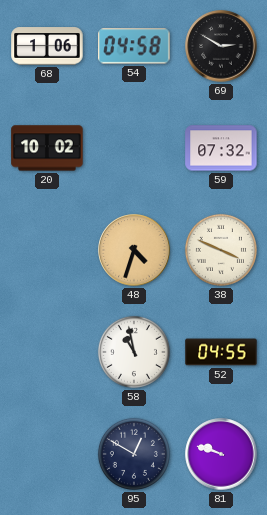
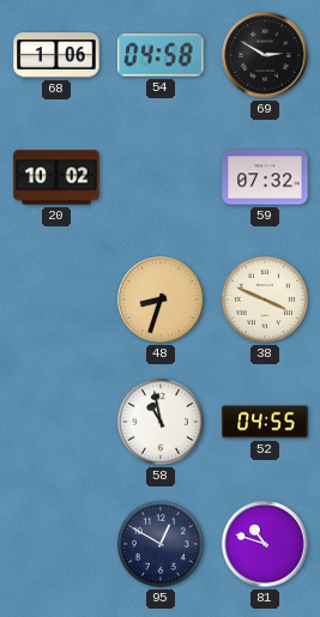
48: 4:33 -> 8:33
81: 9:48 -> 10:48
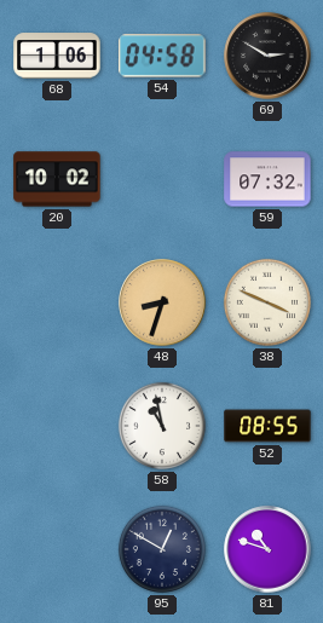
52: 04:55 -> 08:55
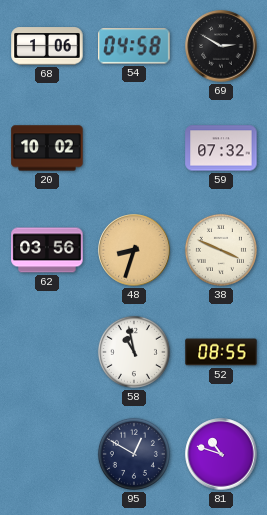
62: none -> 03:56
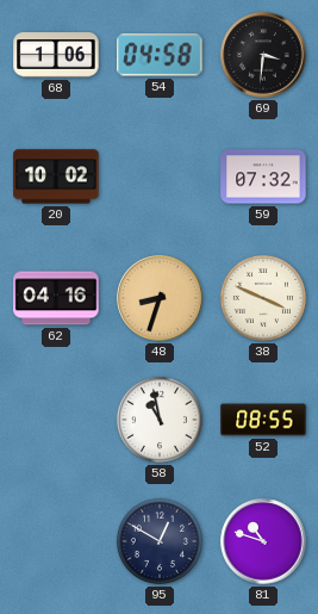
69: 2:50 -> 3:31
62: 03:56 -> 04:16
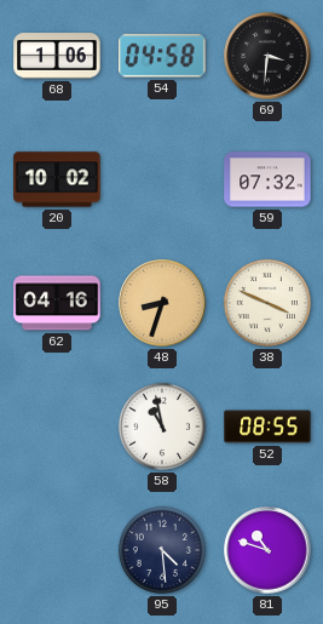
95: 12:50 -> 4:29
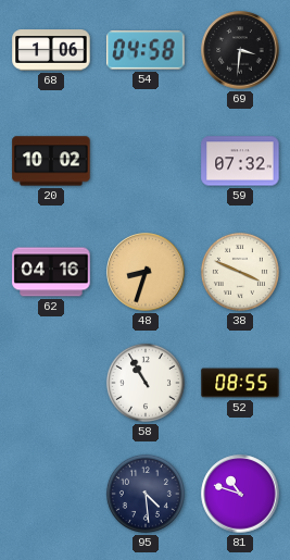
58: 10:58 -> 10:55
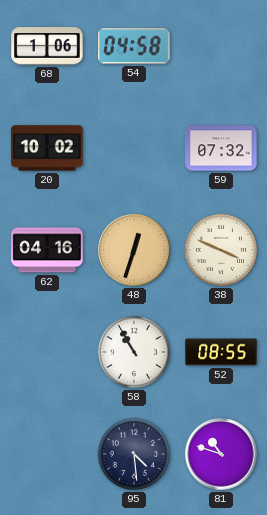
69: 3:31 -> none
48: 8:33 -> 12:33
